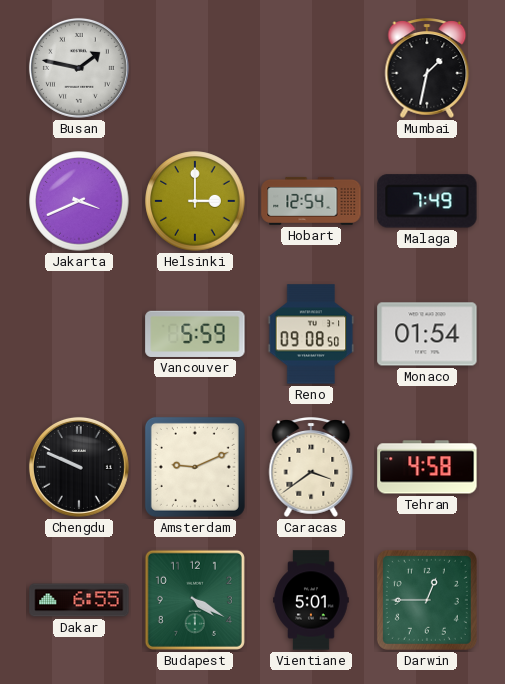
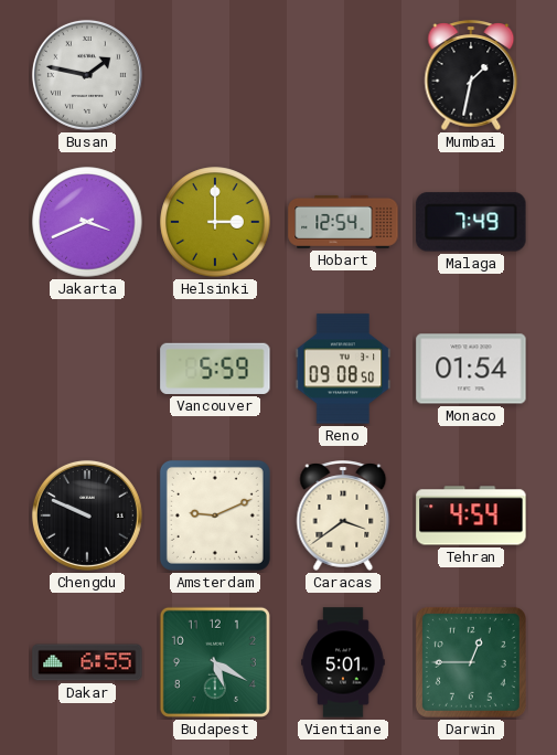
Tehran: 4:58 -> 4:54
Budapest: 4:20 -> 5:20
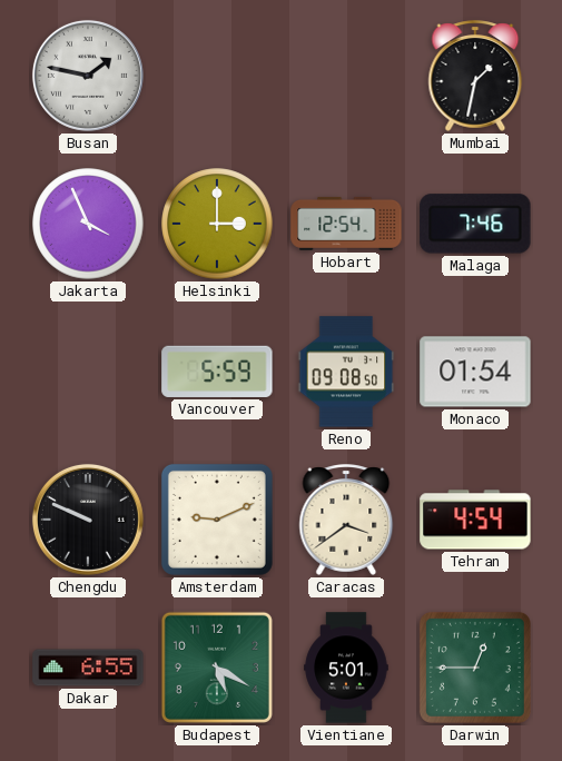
Jakarta: 3:41 -> 3:56
Malaga: 7:49 -> 7:46
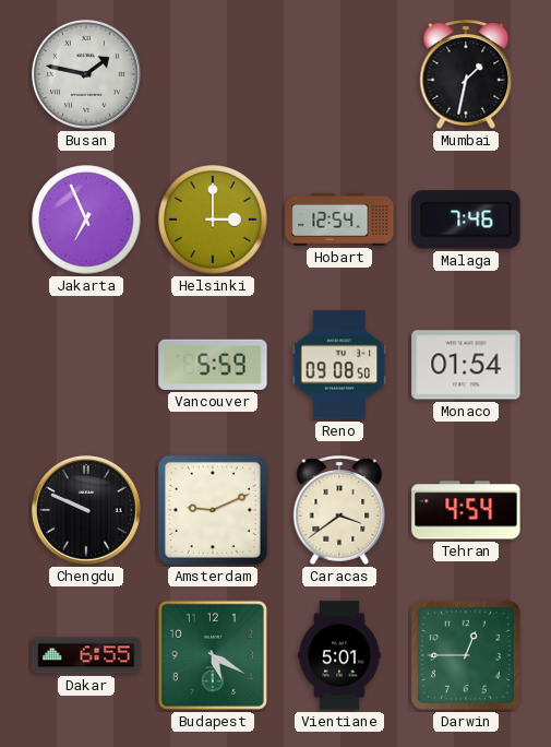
Jakarta: 3:56 -> 6:56
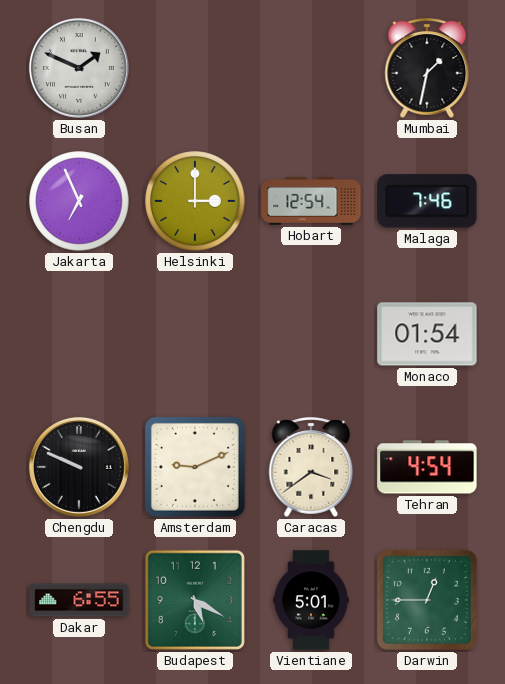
Busan: 1:47 -> 1:49
Vancouver: 5:59 -> none
Reno: 09:08 -> none
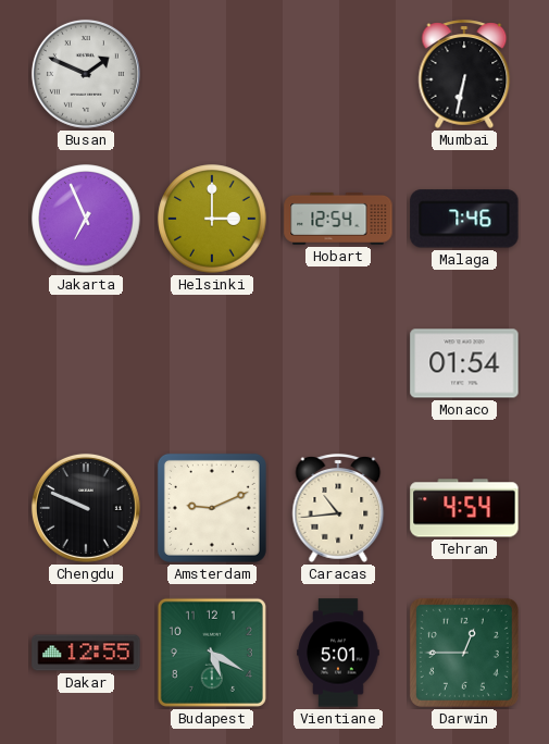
Mumbai: 1:32 -> 6:32
Caracas: 3:39 -> 10:44
Dakar: 6:55 -> 12:55
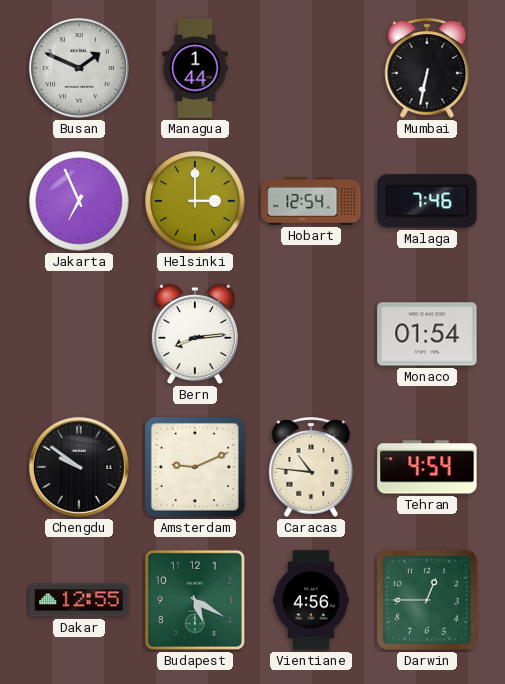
Managua: none -> 1:44
Bern: none -> 8:14
Chengdu: 9:49 -> 9:51
Caracas: 10:44 -> 10:46
Vientiane: 5:01 -> 4:56
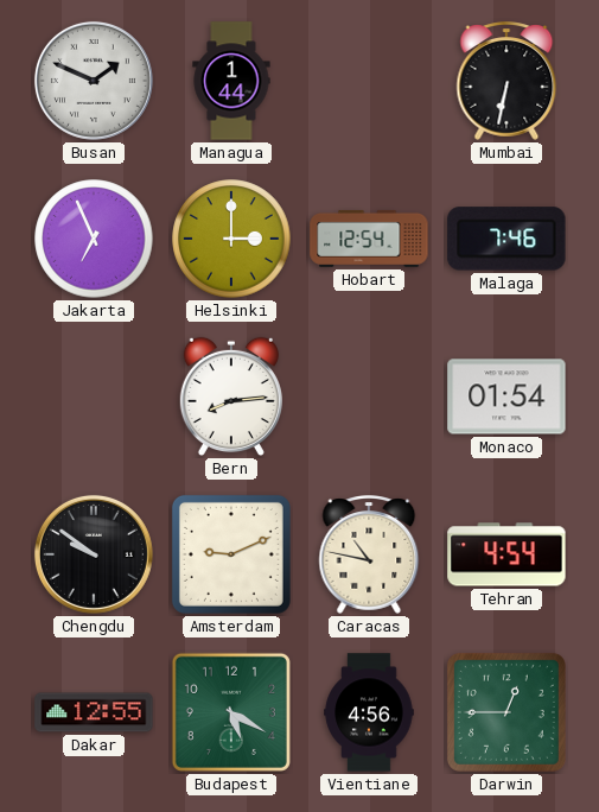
Caracas: 10:46 -> 10:47
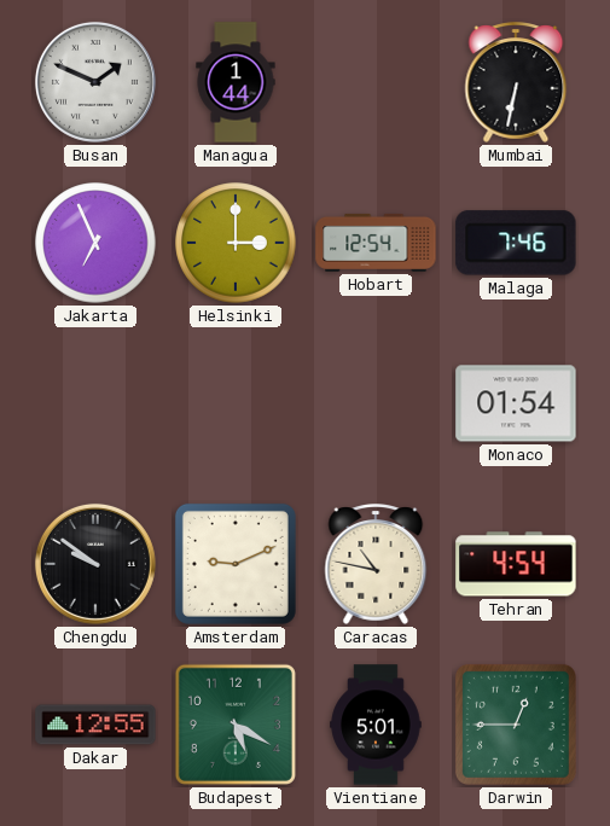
Bern: 8:14 -> none
Vientiane: 4:56 -> 5:01
